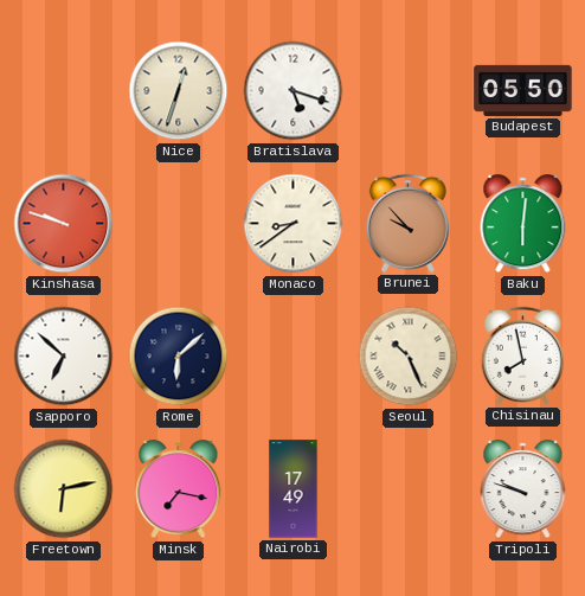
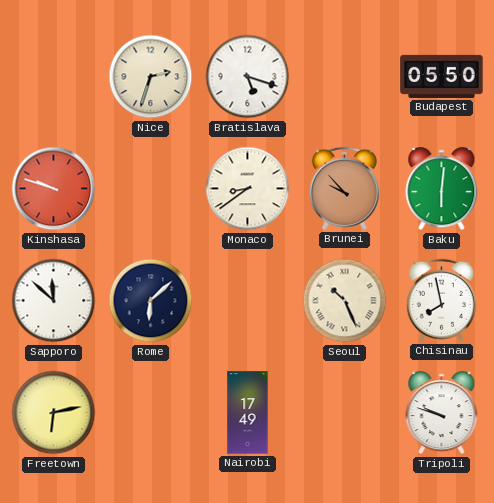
Nice: 12:33 -> 2:33
Sapporo: 6:52 -> 11:52
Minsk: 7:17 -> none
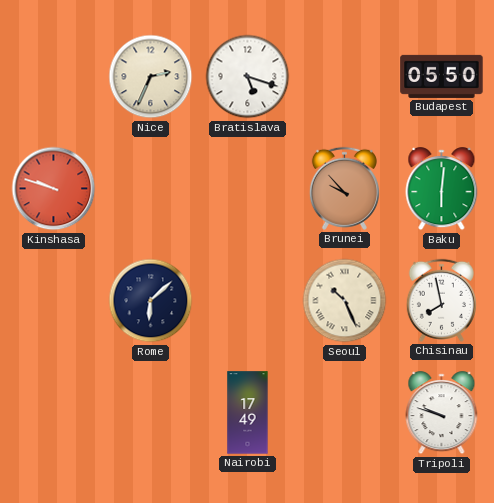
Nice: 2:33 -> 2:34
Monaco: 8:39 -> none
Sapporo: 11:52 -> none
Freetown: 6:13 -> none
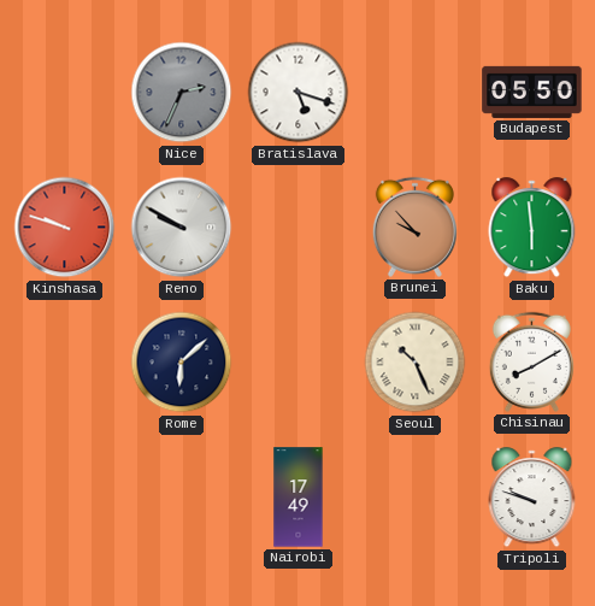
Nice dial: cream -> grey
Reno: none -> 9:50
Baku: 6:01 -> 5:59
Chisinau: 7:58 -> 8:10
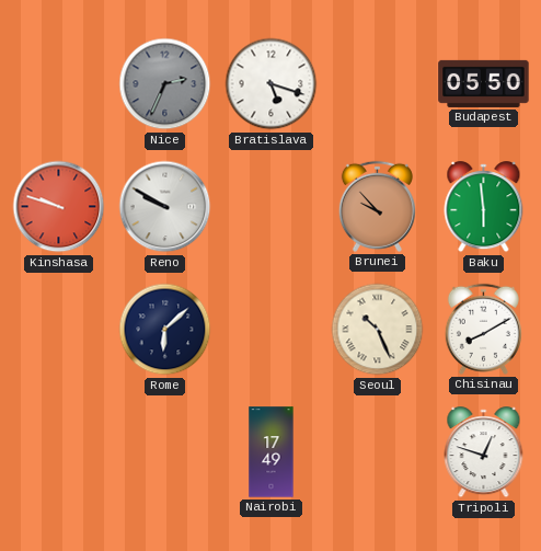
Tripoli: 9:48 -> 12:48
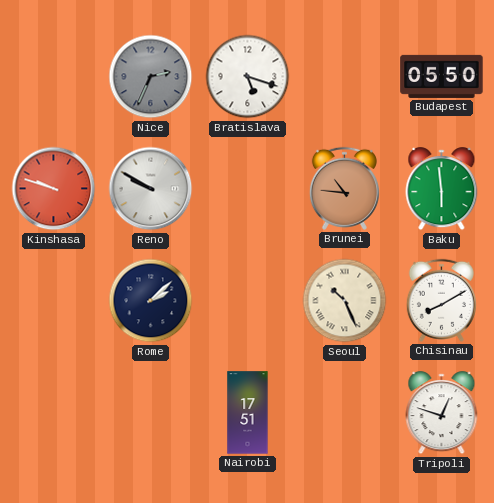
Brunei: 9:53 -> 10:46
Rome: 6:08 -> 2:08
Nairobi: 17:49 -> 17:51
